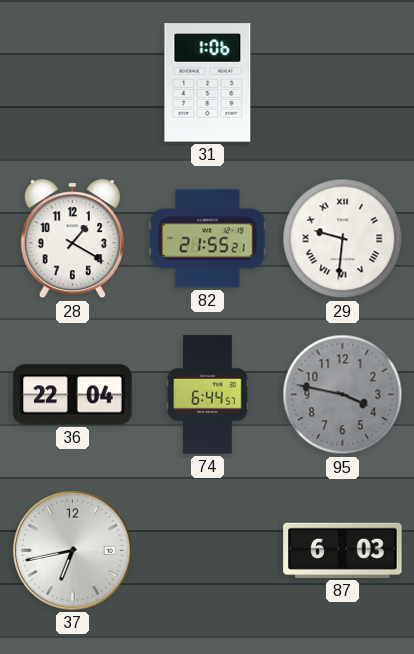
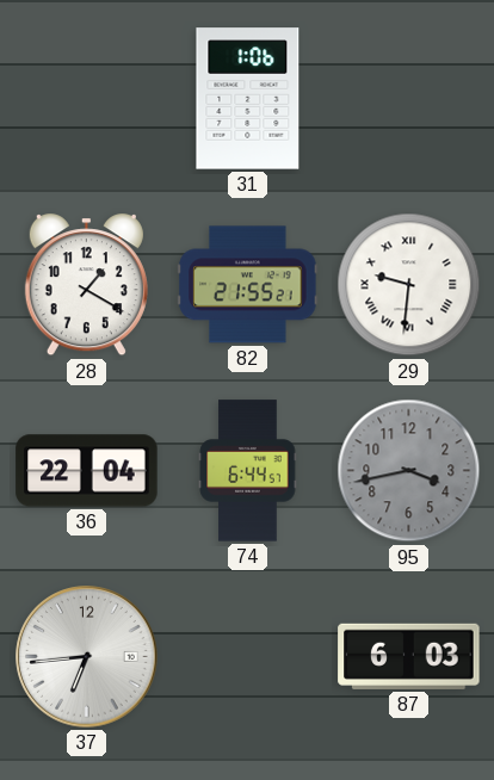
95: 3:47 -> 3:43
37: 6:43 -> 6:44
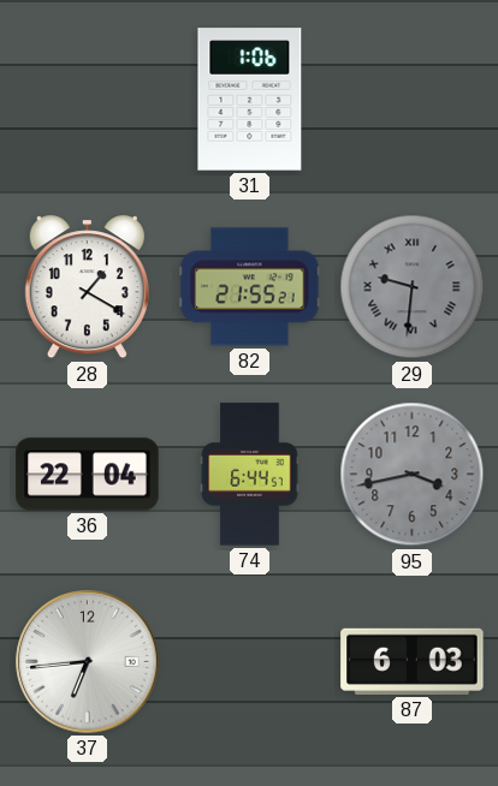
29 dial: white -> grey
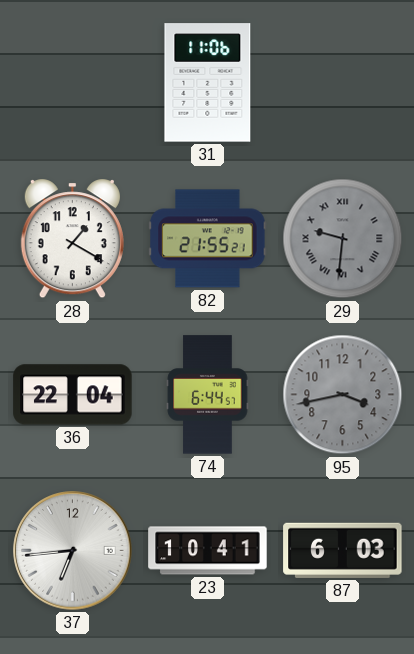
31: 1:06 -> 11:06
23: none -> 10:41
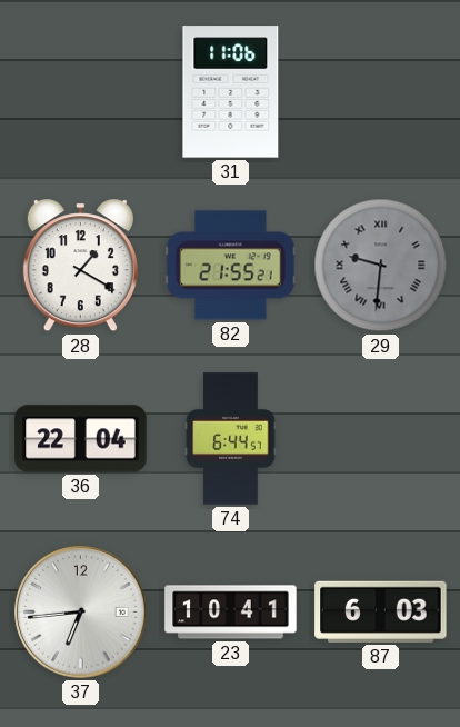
95: 3:43 -> none
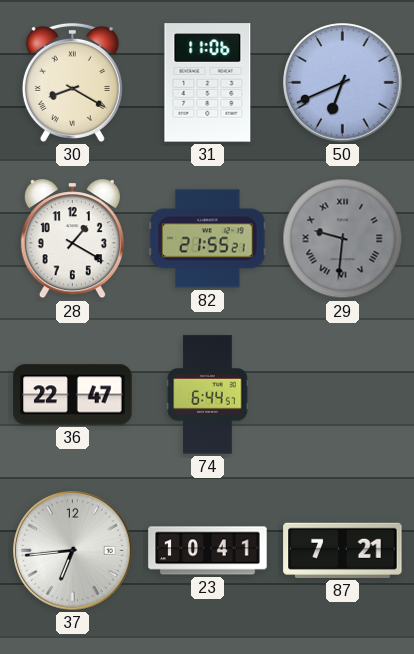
30: none -> 8:20
50: none -> 6:41
36: 22:04 -> 22:47
87: 6:03 -> 7:21
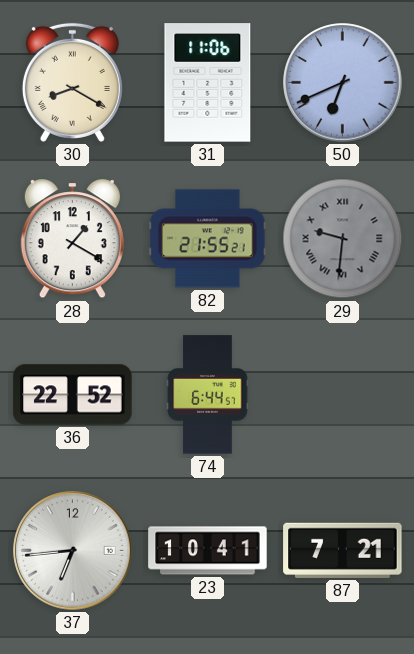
36: 22:47 -> 22:52
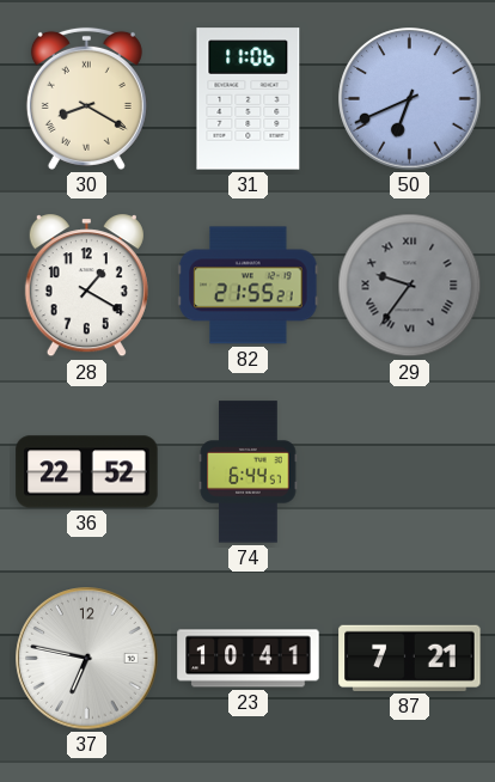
29: 9:31 -> 9:36
37: 6:44 -> 6:47
